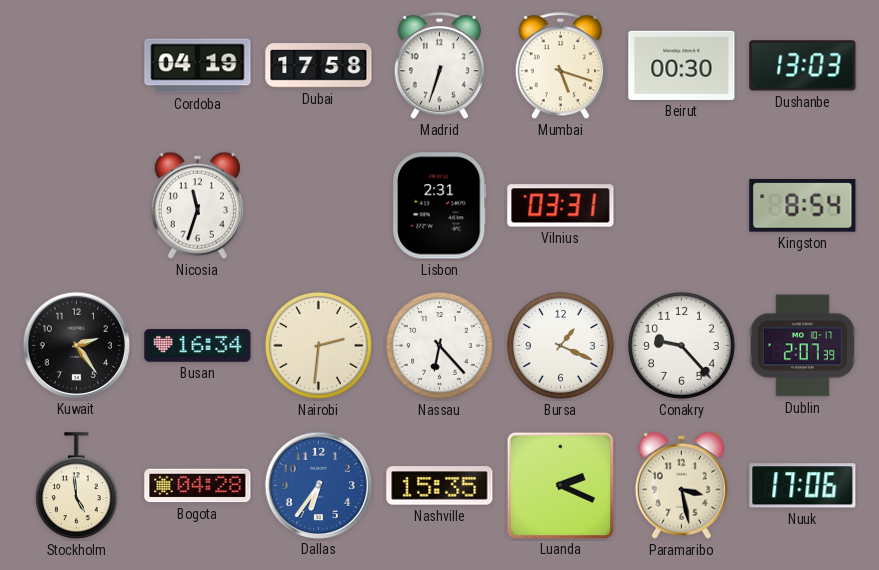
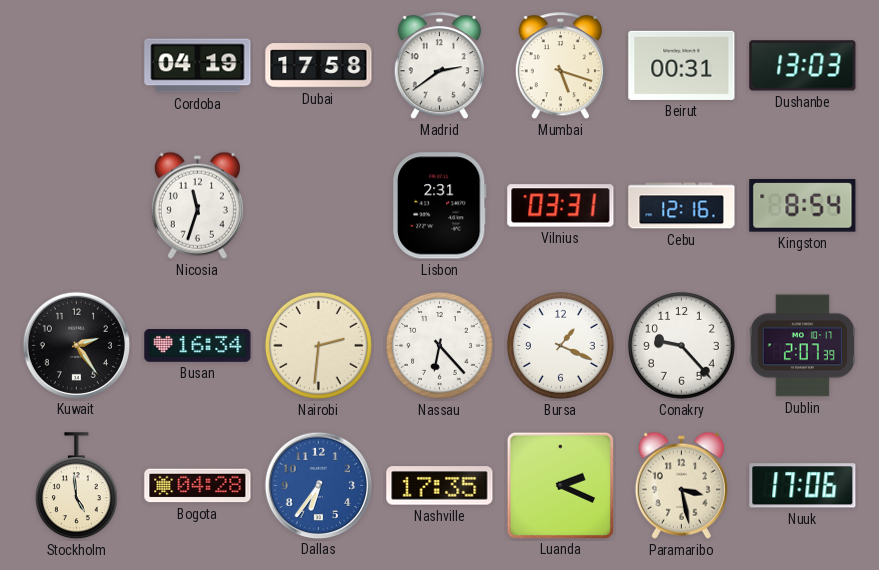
Madrid: 6:33 -> 2:39
Beirut: 00:30 -> 00:31
Cebu: none -> 12:16
Nashville: 15:35 -> 17:35
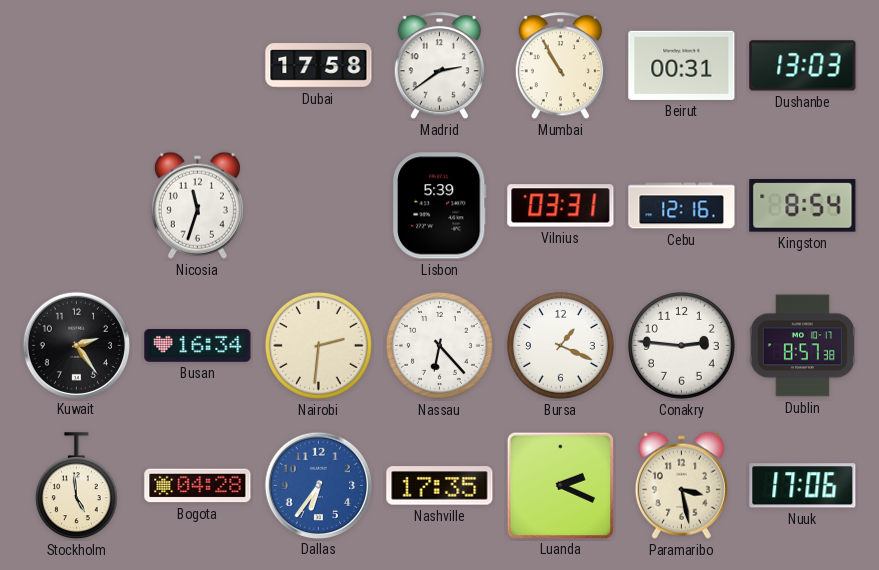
Cordoba: 04:19 -> none
Mumbai: 5:18 -> 10:55
Lisbon: 2:31 -> 5:39
Conakry: 9:23 -> 2:46
Dublin: 2:07 -> 8:57
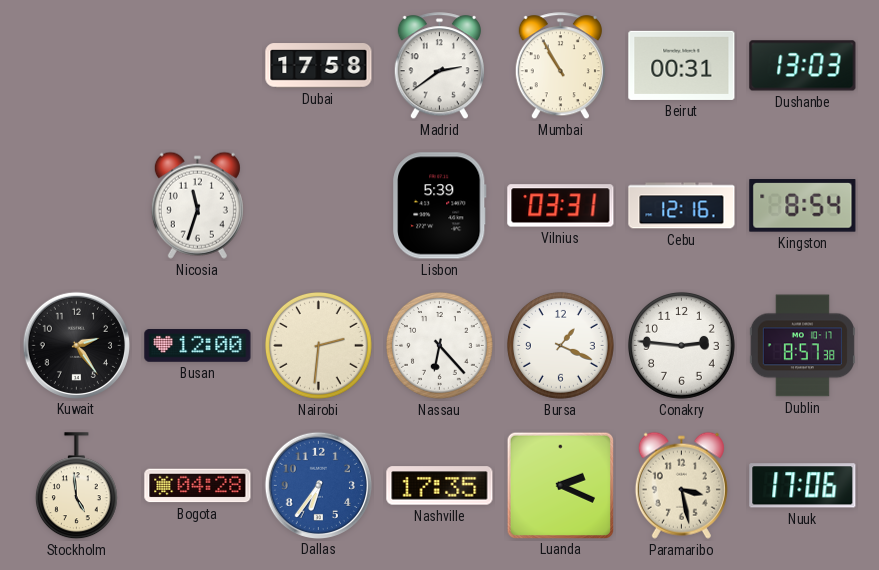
Busan: 16:34 -> 12:00
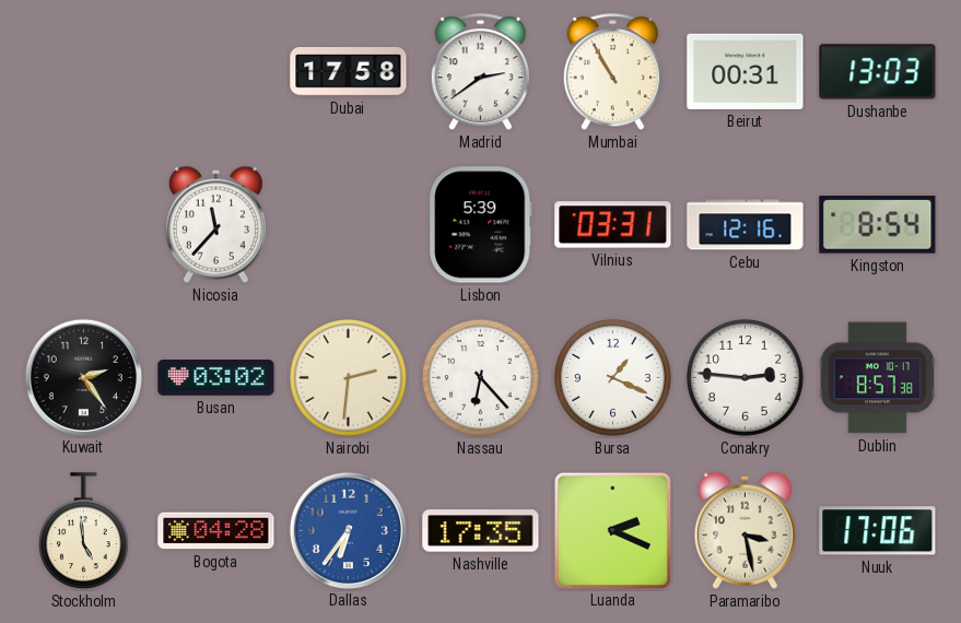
Nicosia: 11:33 -> 11:37
Busan: 12:00 -> 03:02
